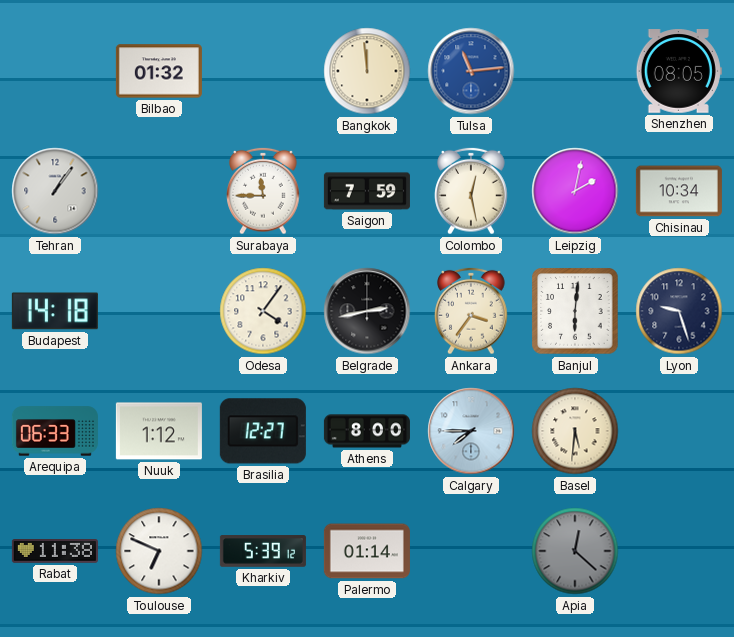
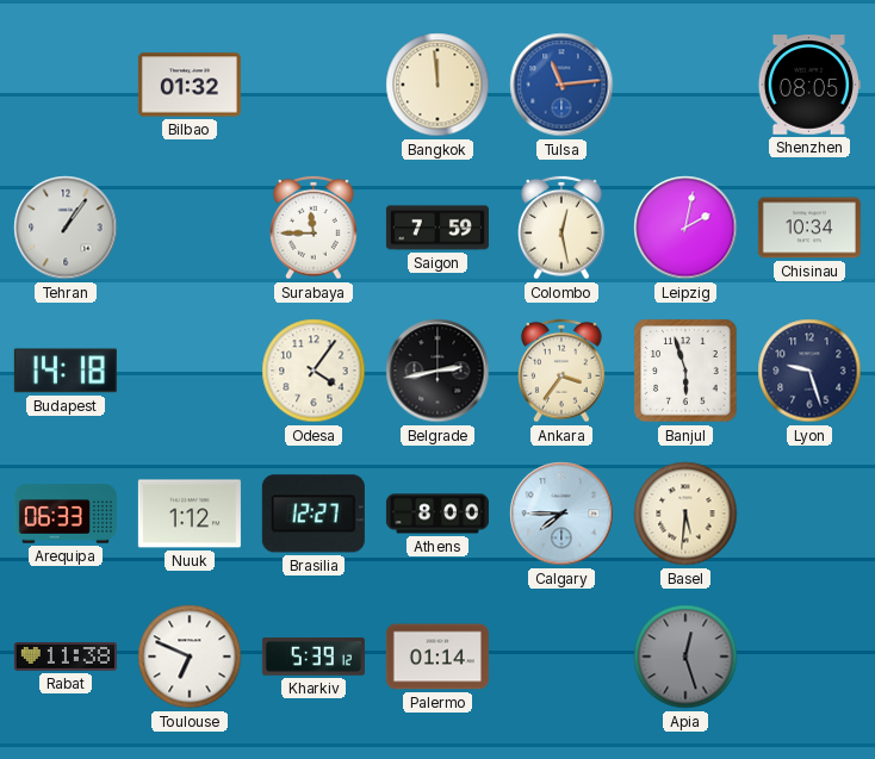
Banjul: 6:01 -> 5:57
Apia: 12:22 -> 12:27
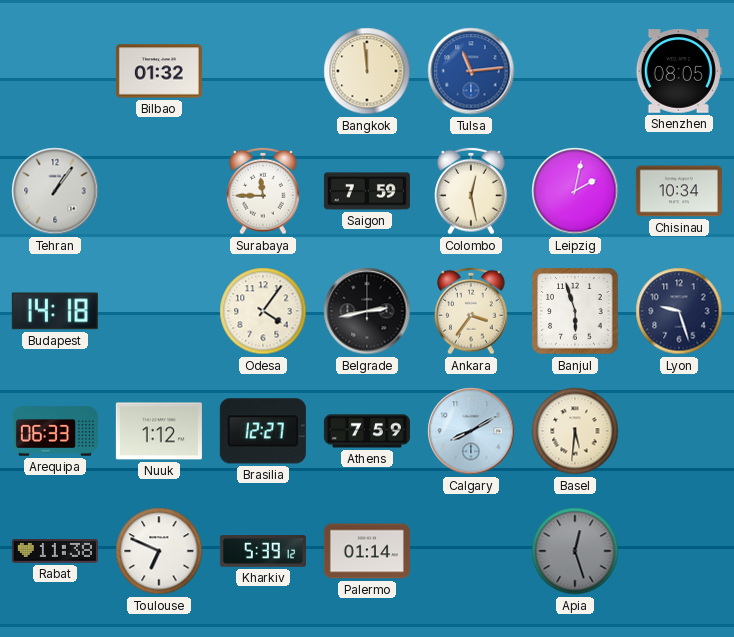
Athens: 8:00 -> 7:59
Calgary: 7:45 -> 8:10
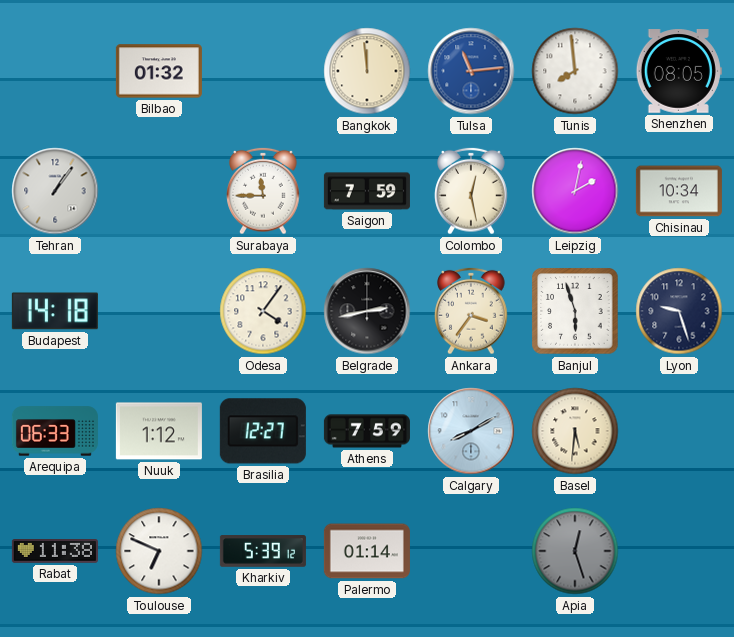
Tunis: none -> 7:59
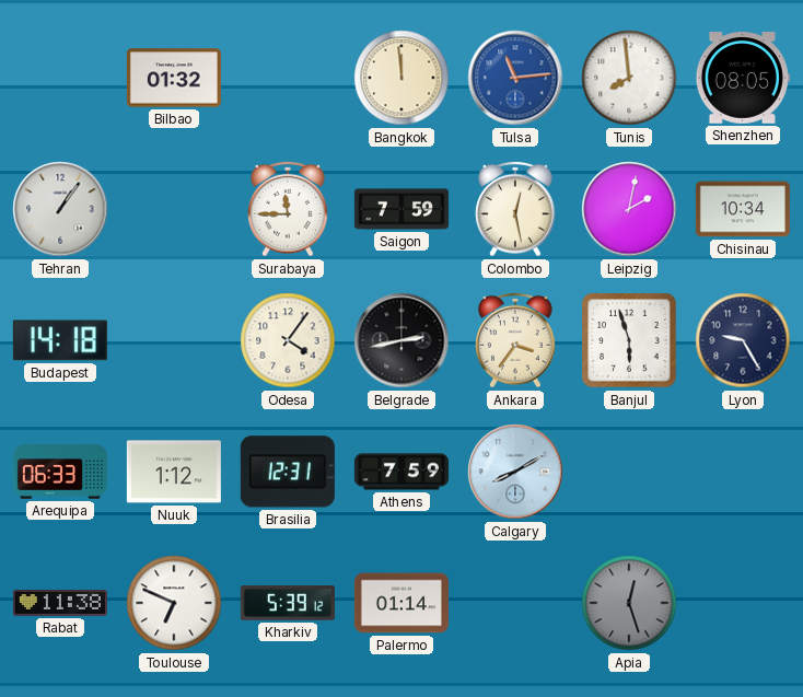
Lyon: 9:27 -> 9:25
Brasilia: 12:27 -> 12:31
Basel: 5:31 -> none
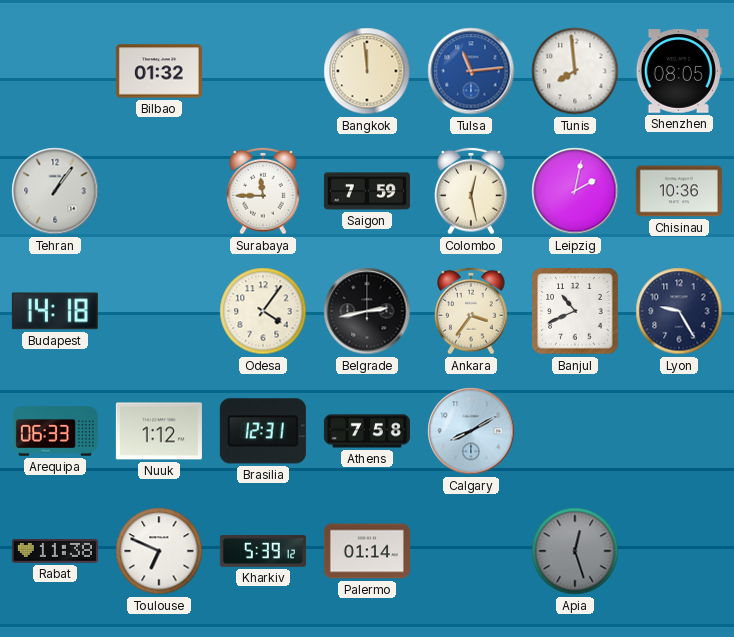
Chisinau: 10:34 -> 10:36
Banjul: 5:57 -> 10:41
Athens: 7:59 -> 7:58
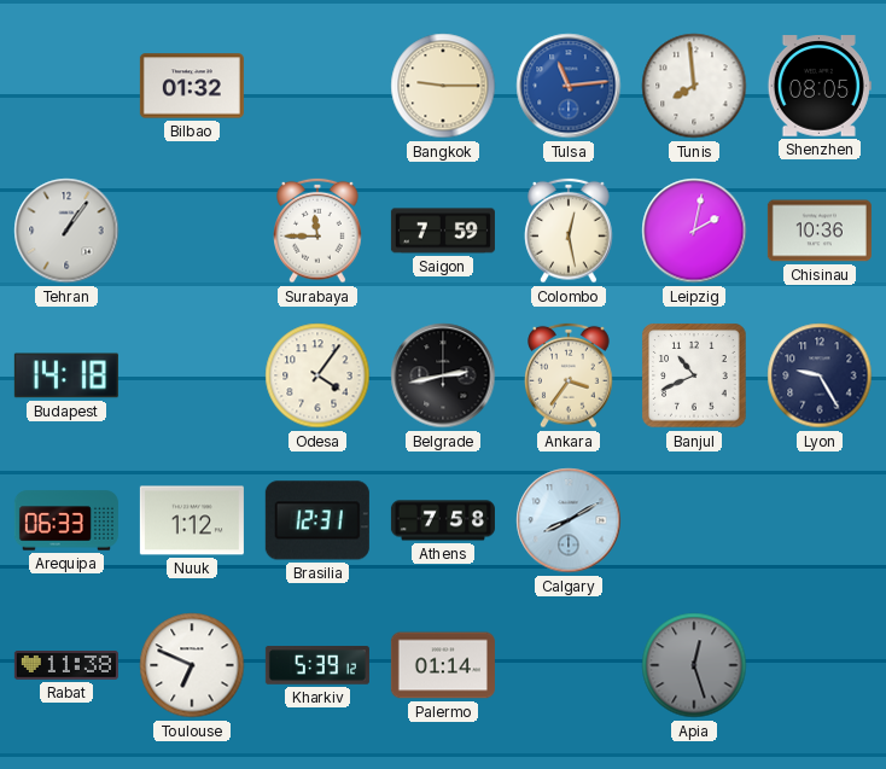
Bangkok: 11:59 -> 9:15
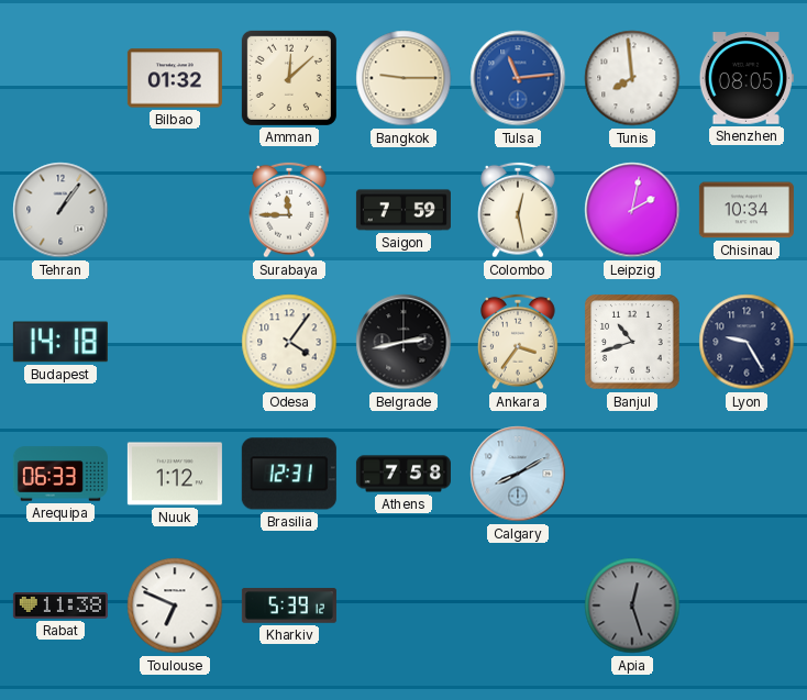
Amman: none -> 12:08
Chisinau: 10:36 -> 10:34
Banjul: 10:41 -> 10:42
Palermo: 01:14 -> none
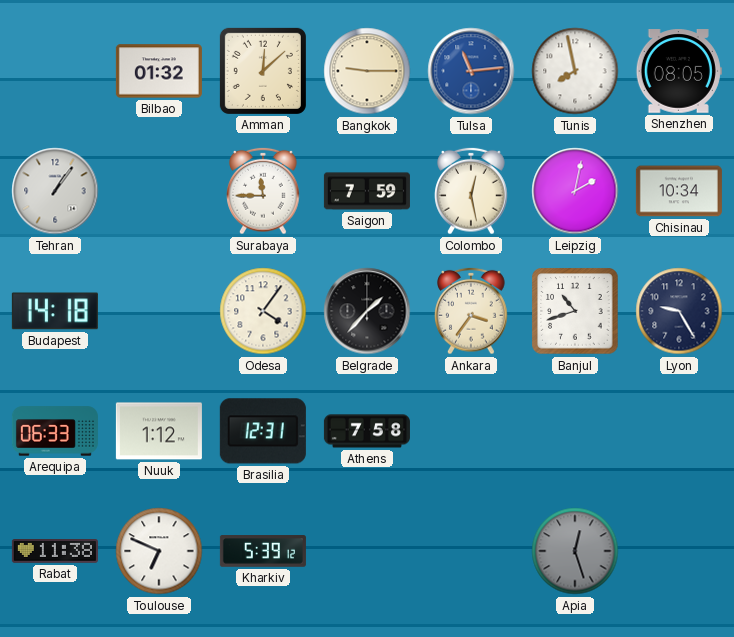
Tunis: 7:59 -> 7:58
Belgrade: 2:43 -> 1:37
Calgary: 8:10 -> none
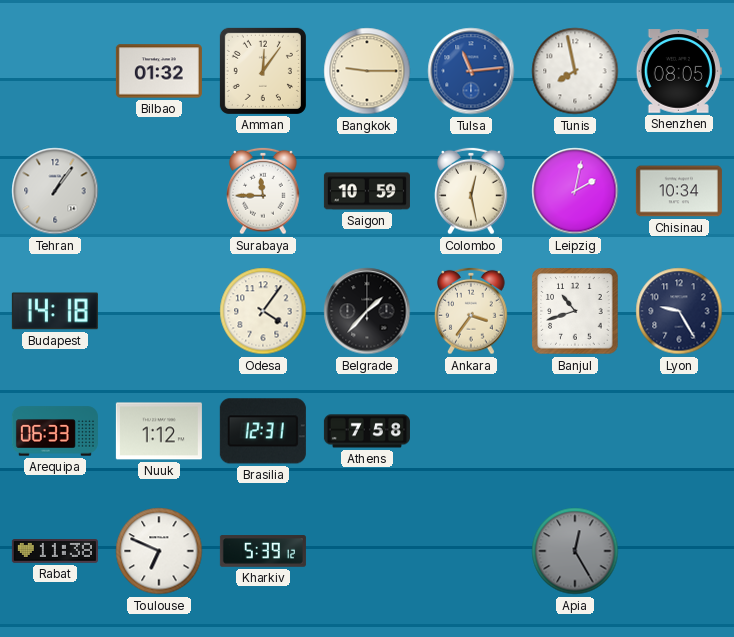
Amman: 12:08 -> 12:06
Saigon: 7:59 -> 10:59
Apia: 12:27 -> 12:25
